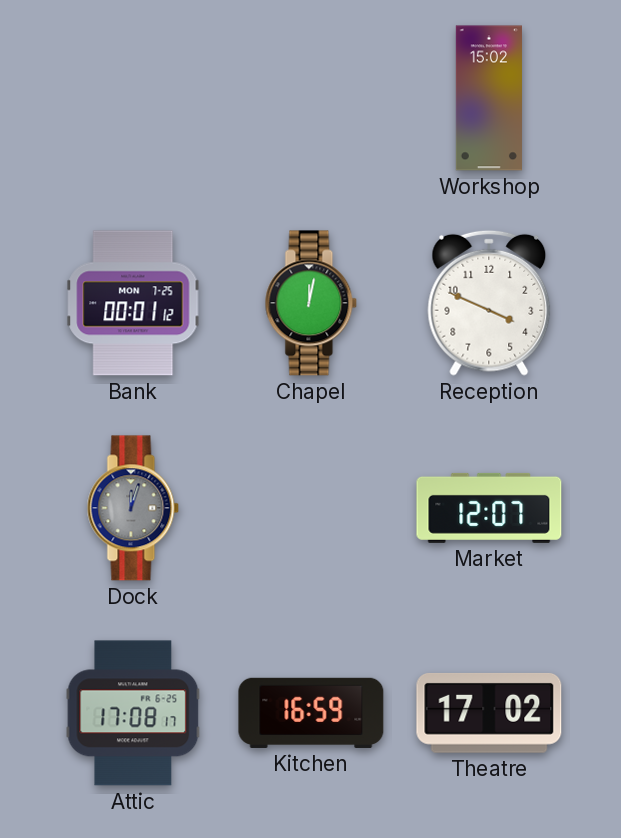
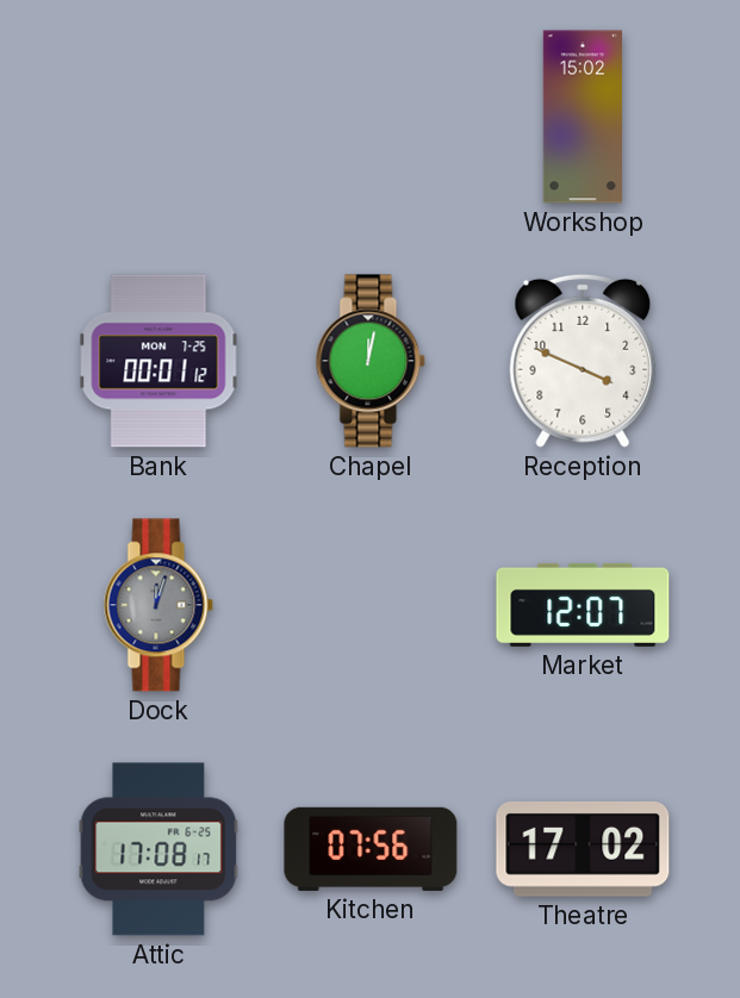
Kitchen: 16:59 -> 07:56
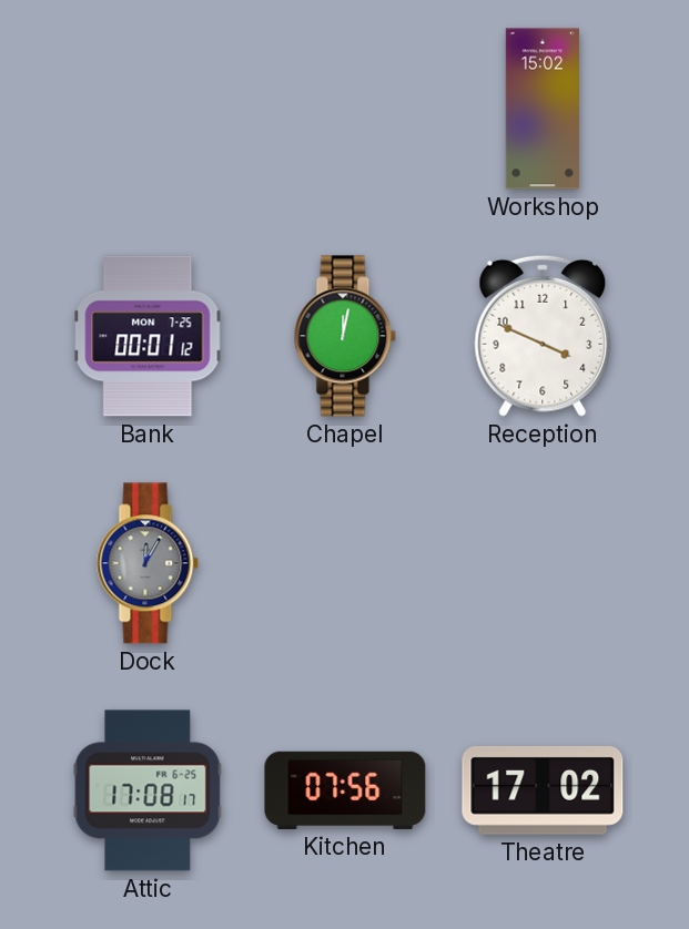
Dock: 12:03 -> 12:05
Market: 12:07 -> none
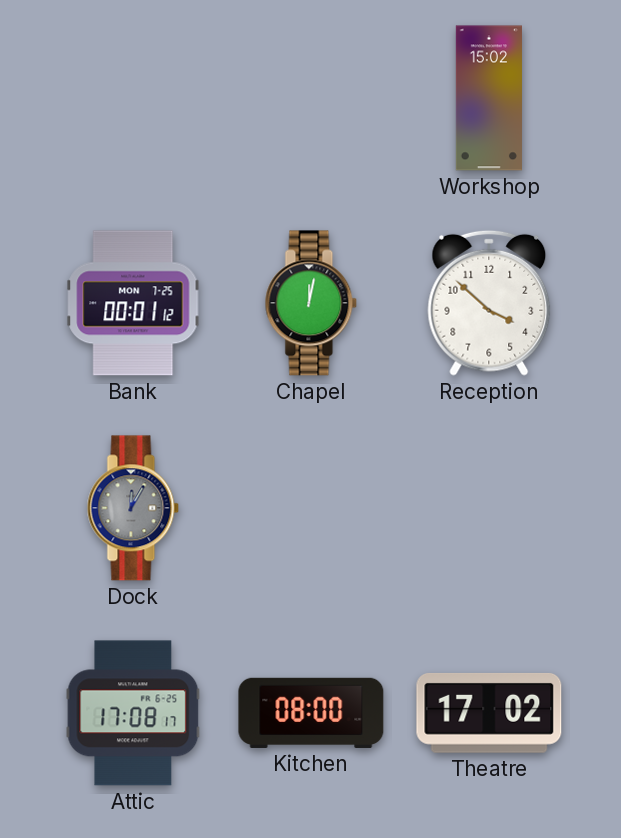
Reception: 3:49 -> 3:52
Kitchen: 07:56 -> 08:00
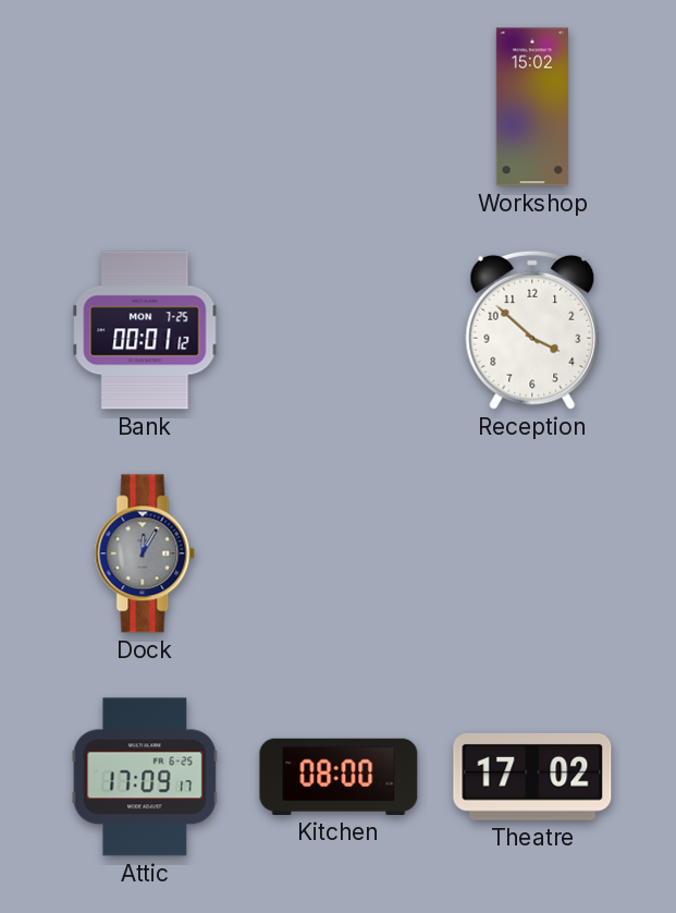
Chapel: 12:02 -> none
Attic: 17:08 -> 17:09
